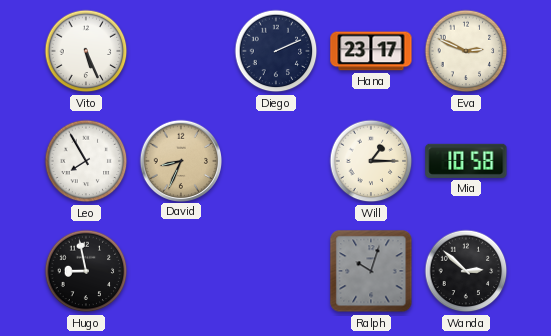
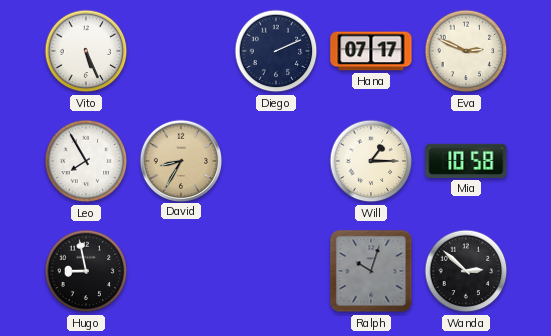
Hana: 23:17 -> 07:17
David: 8:34 -> 8:35
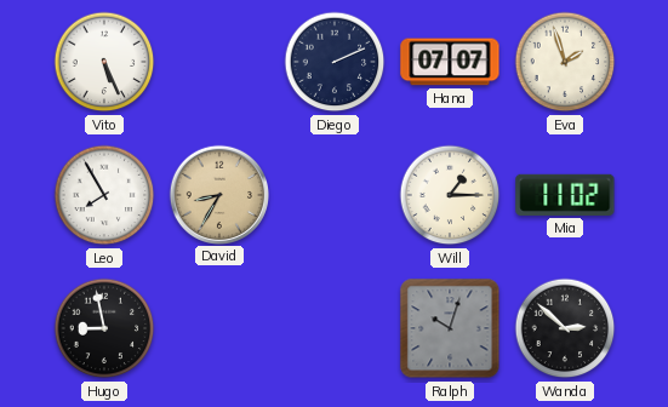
Hana: 07:17 -> 07:07
Eva: 2:49 -> 1:57
Mia: 10:58 -> 11:02
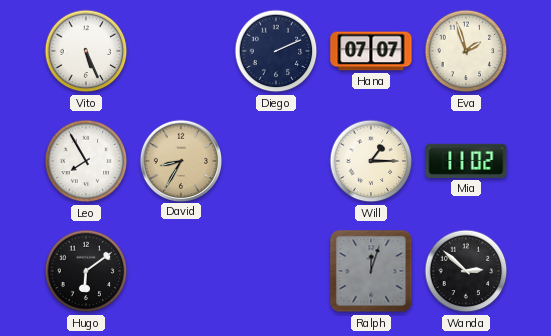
Hugo: 8:58 -> 6:09
Ralph: 10:03 -> 12:03
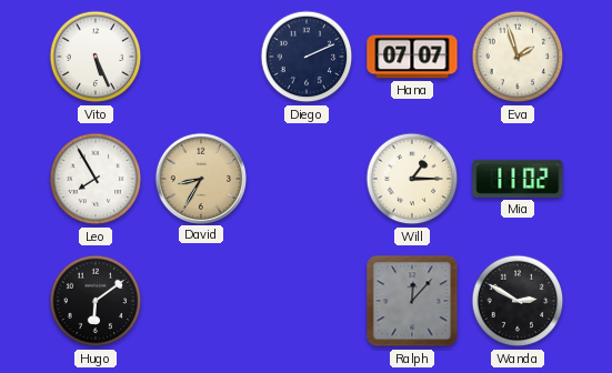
Ralph: 12:03 -> 12:07
Wanda: 2:52 -> 2:50
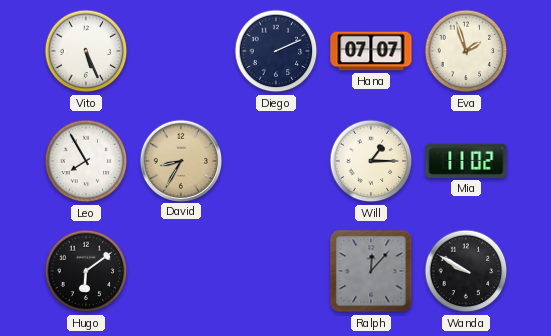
Wanda: 2:50 -> 9:50
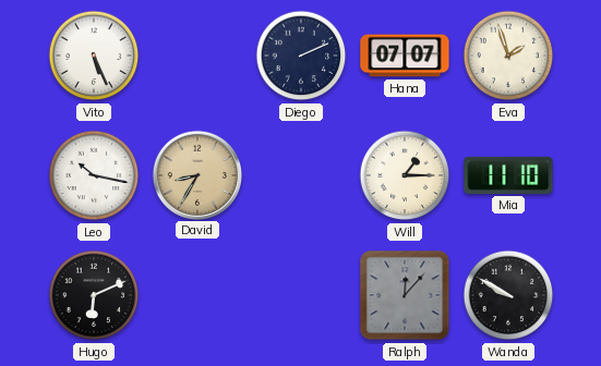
Leo: 7:55 -> 10:17
Mia: 11:02 -> 11:10
Hugo: 6:09 -> 6:11
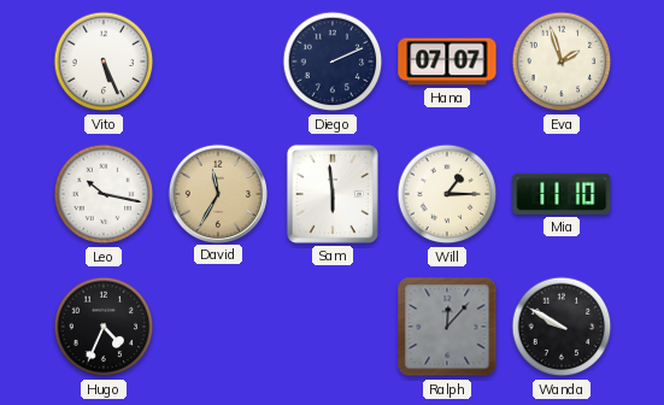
David: 8:35 -> 11:35
Sam: none -> 5:59
Hugo: 6:11 -> 4:34
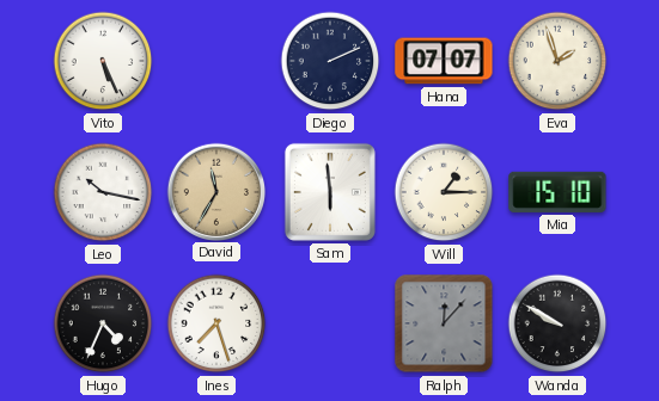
Mia: 11:10 -> 15:10
Ines: none -> 7:27
